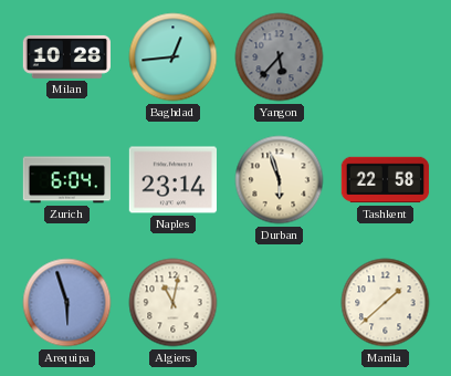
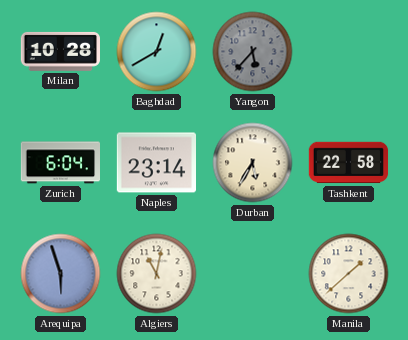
Baghdad: 12:44 -> 12:40
Durban: 5:57 -> 5:35
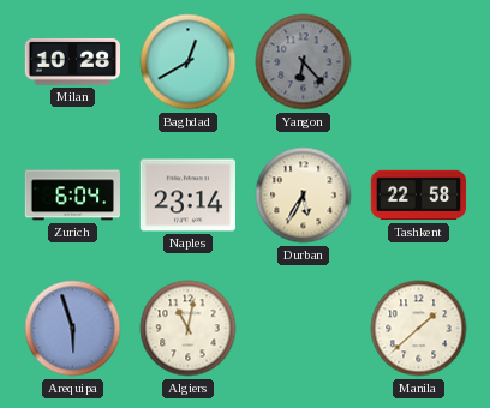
Yangon: 5:37 -> 6:23
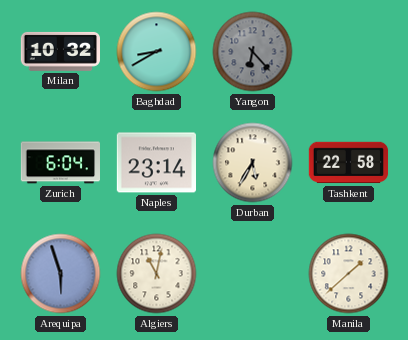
Milan: 10:28 -> 10:32
Baghdad: 12:40 -> 8:40
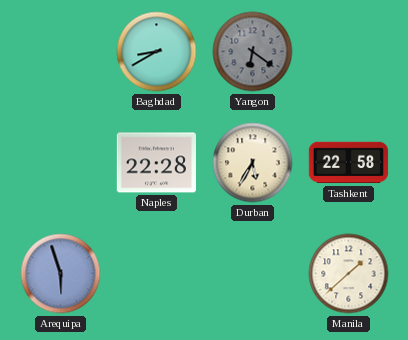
Milan: 10:32 -> none
Yangon: 6:23 -> 6:21
Zurich: 6:04 -> none
Naples: 23:14 -> 22:28
Algiers: 11:02 -> none
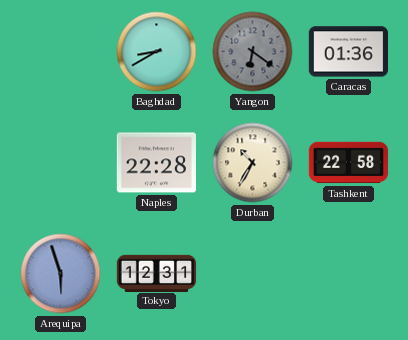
Caracas: none -> 01:36
Durban: 5:35 -> 10:35
Tokyo: none -> 12:31
Manila: 1:38 -> none
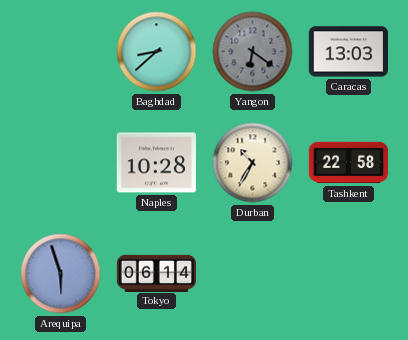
Baghdad: 8:40 -> 8:38
Caracas: 01:36 -> 13:03
Naples: 22:28 -> 10:28
Tokyo: 12:31 -> 06:14
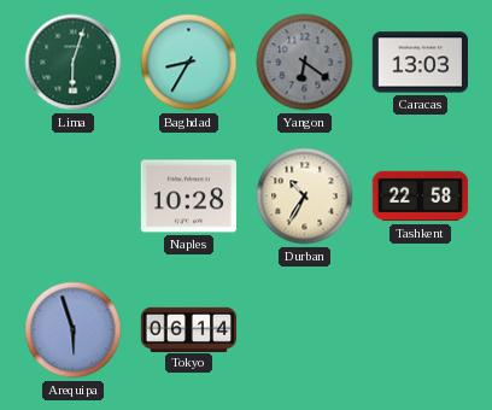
Lima: none -> 6:03
Baghdad: 8:38 -> 8:35
